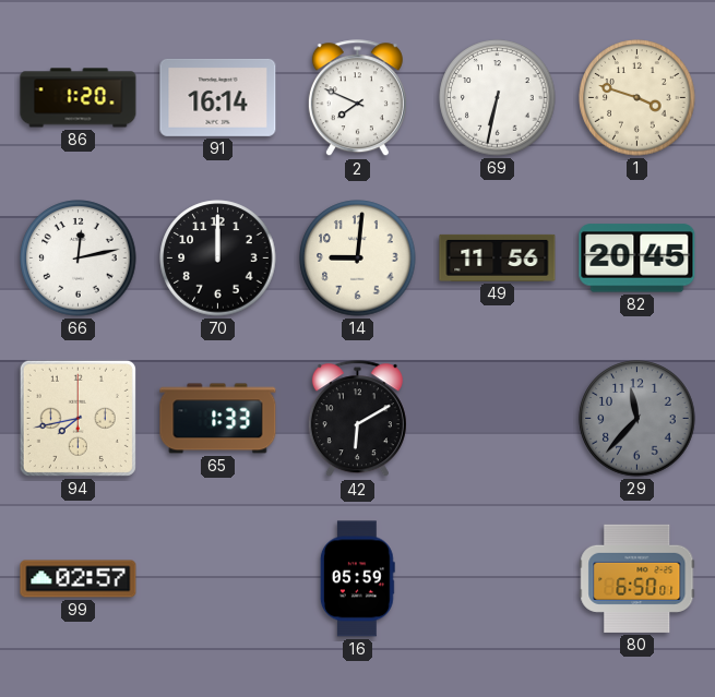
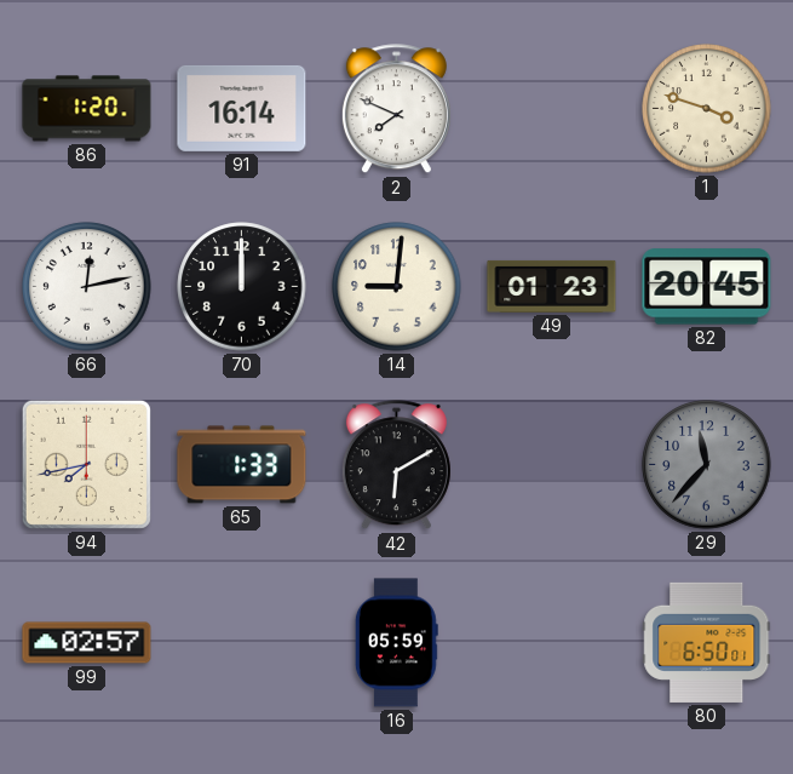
69: 6:32 -> none
49: 11:56 -> 01:23
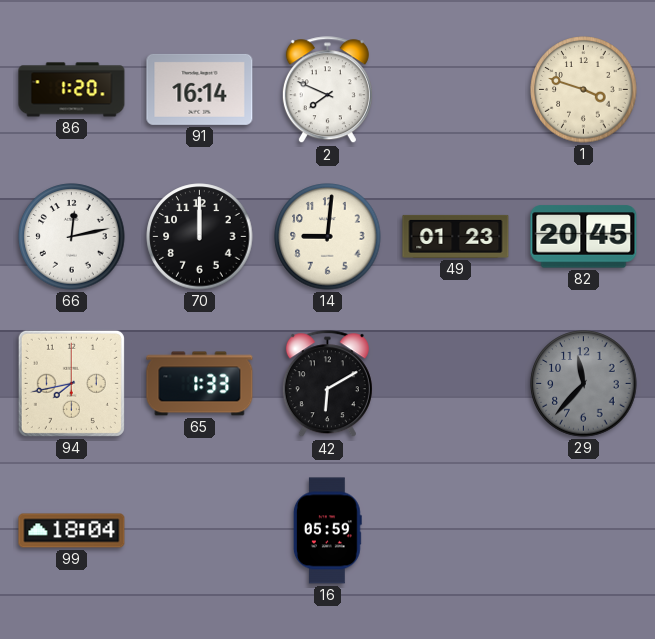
99: 02:57 -> 18:04
80: 6:50 -> none
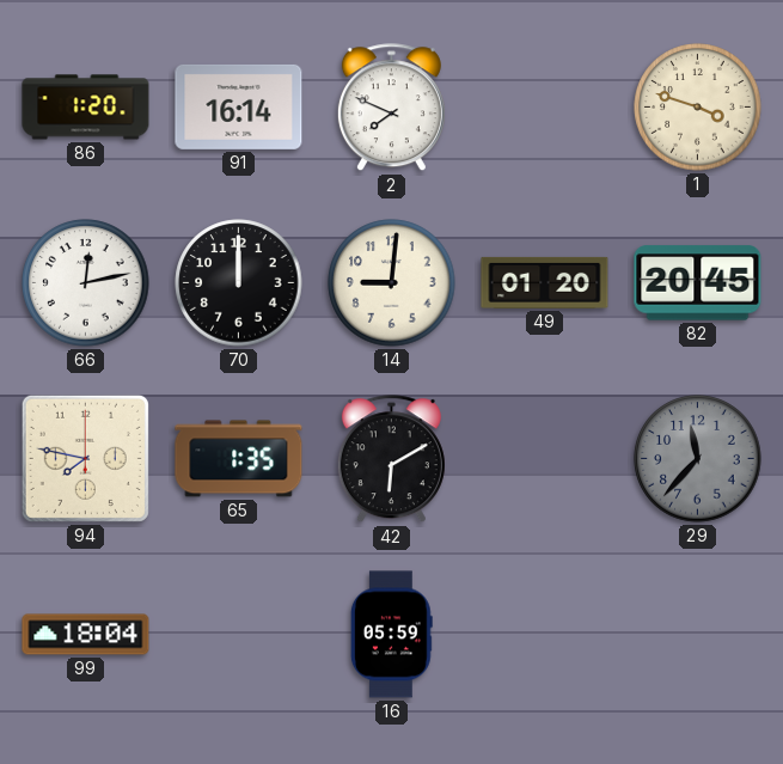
49: 01:23 -> 01:20
94: 7:43 -> 7:47
65: 1:33 -> 1:35
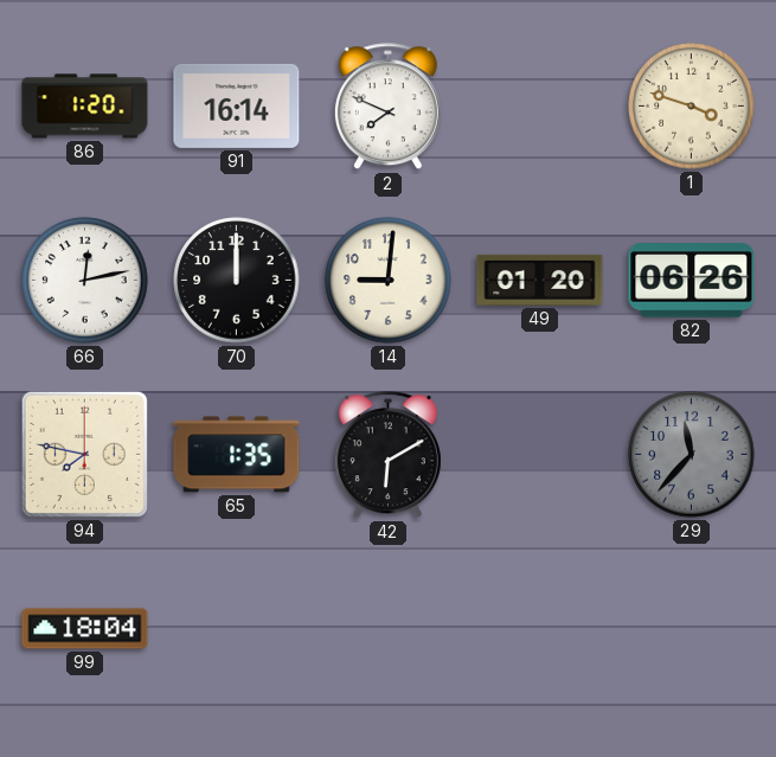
82: 20:45 -> 06:26
16: 05:59 -> none
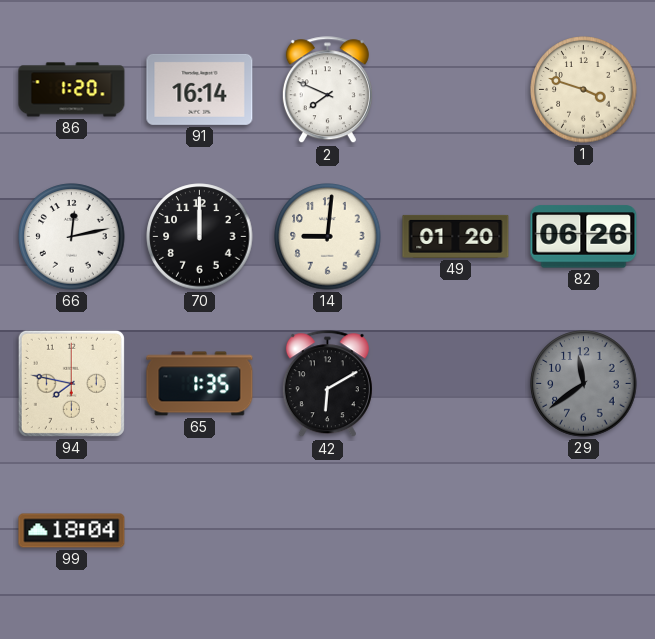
29: 11:37 -> 11:39
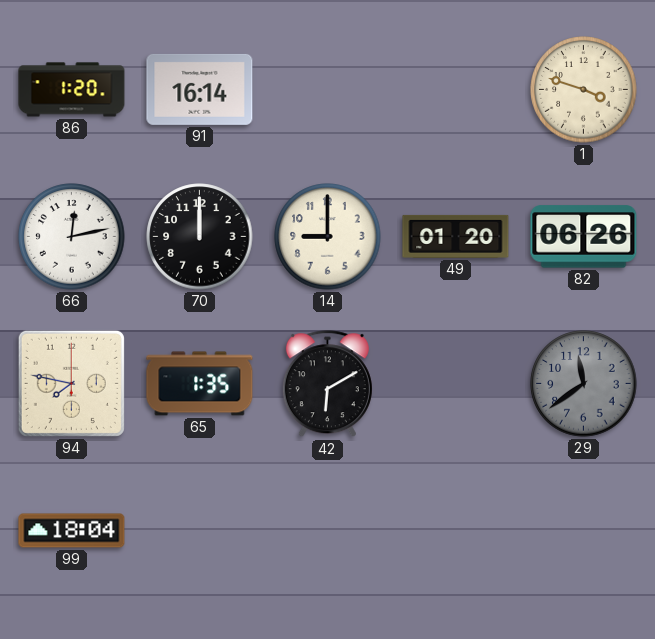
2: 7:49 -> none
14: 9:01 -> 9:00
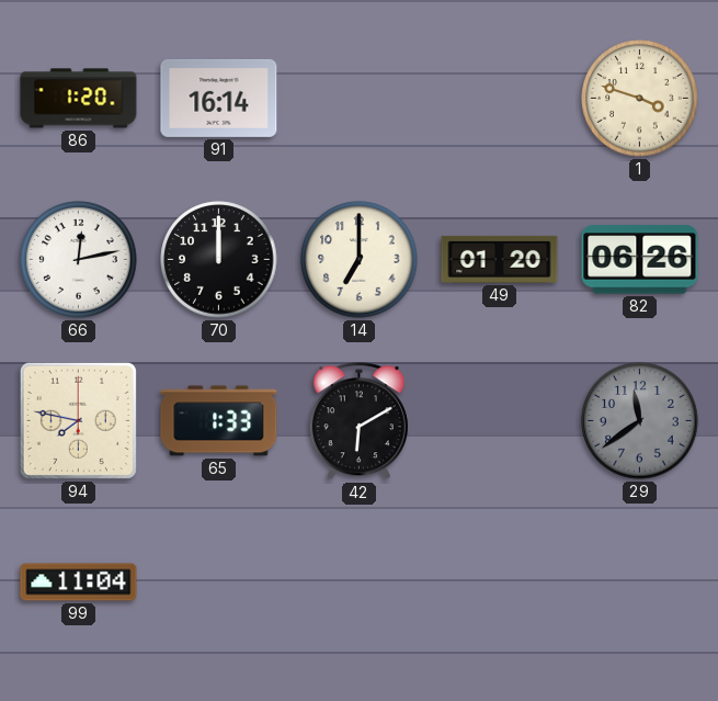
14: 9:00 -> 7:00
65: 1:35 -> 1:33
99: 18:04 -> 11:04
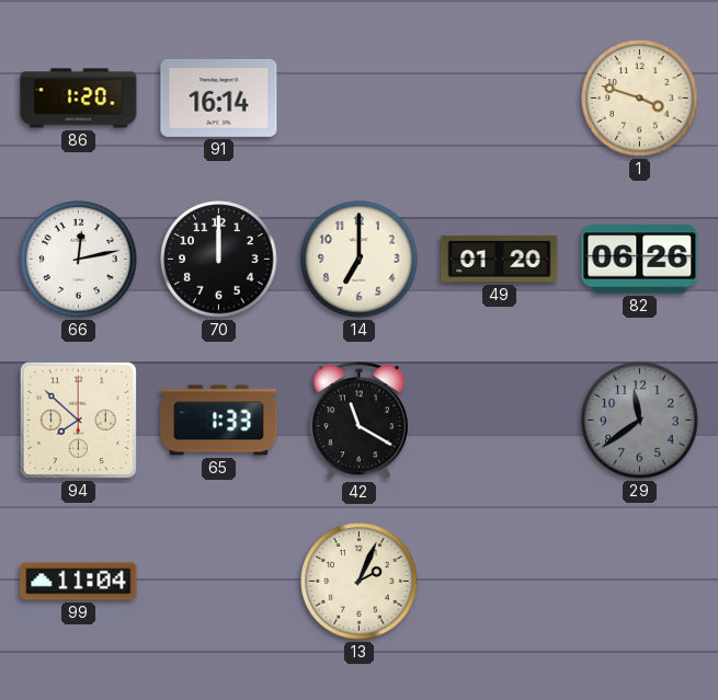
94: 7:47 -> 7:52
42: 6:10 -> 11:20
13: none -> 2:04
